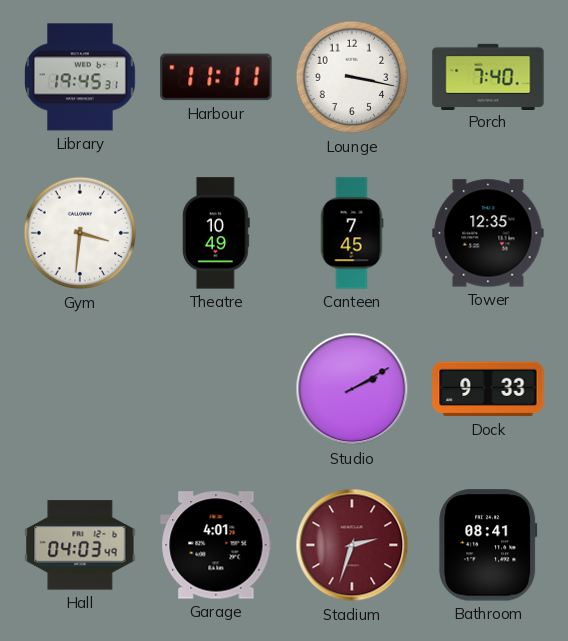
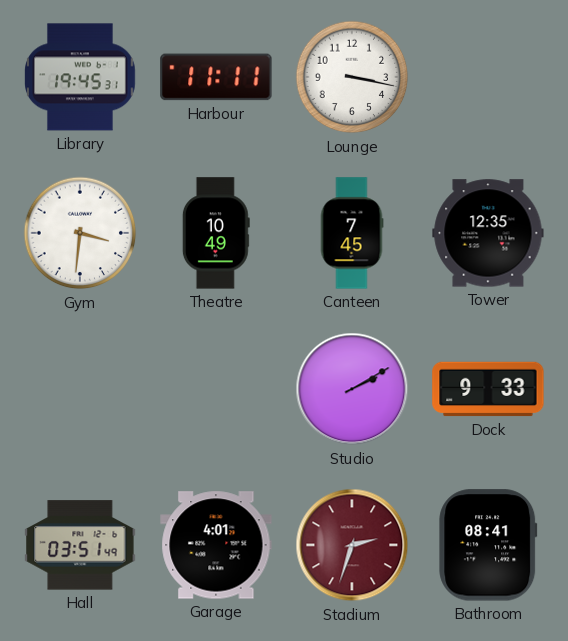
Porch: 7:40 -> none
Hall: 04:03 -> 03:51
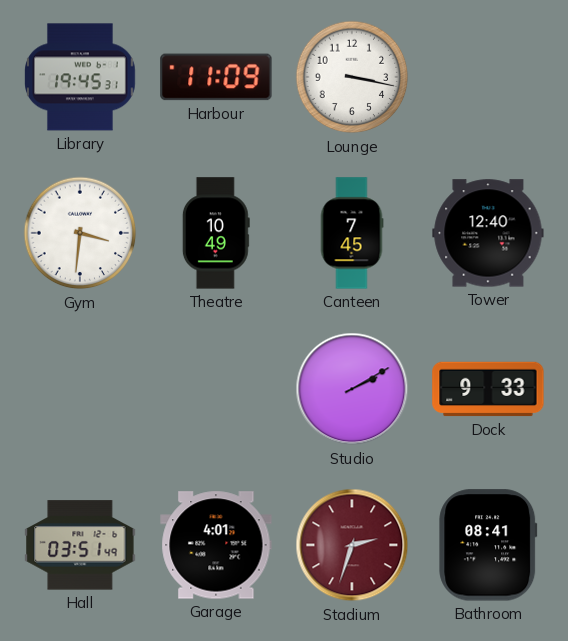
Harbour: 11:11 -> 11:09
Tower: 12:35 -> 12:40
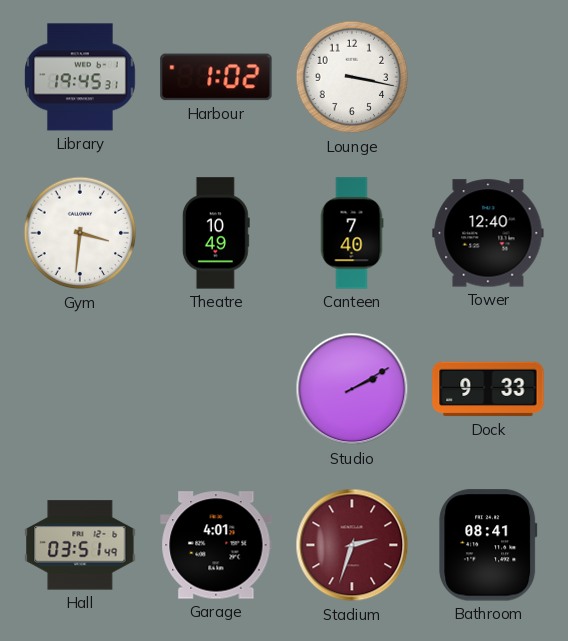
Harbour: 11:09 -> 1:02
Canteen: 7:45 -> 7:40
